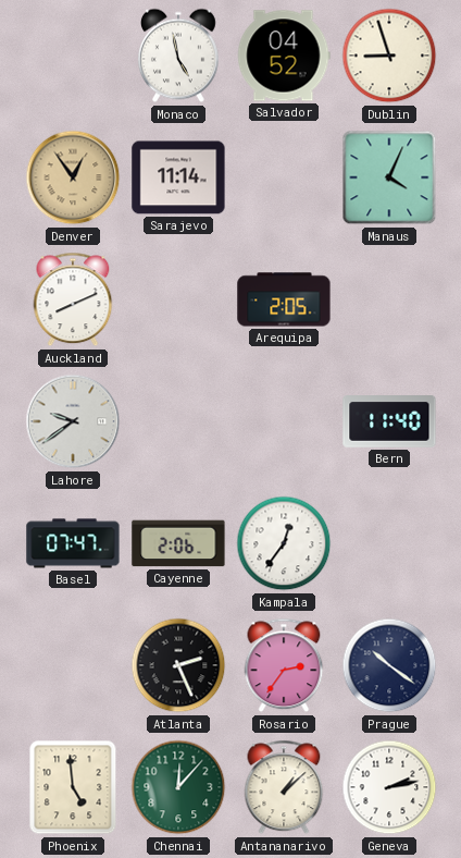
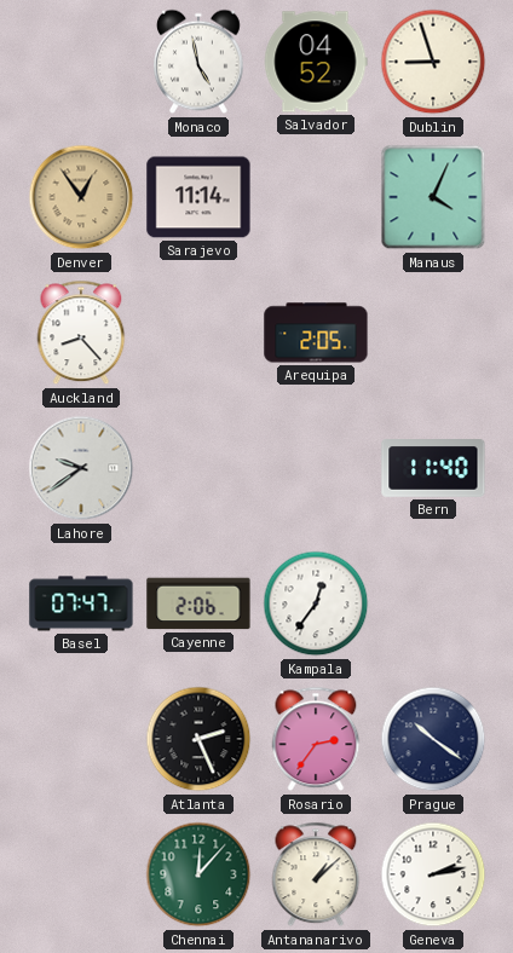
Auckland: 8:11 -> 8:23
Phoenix: 4:59 -> none
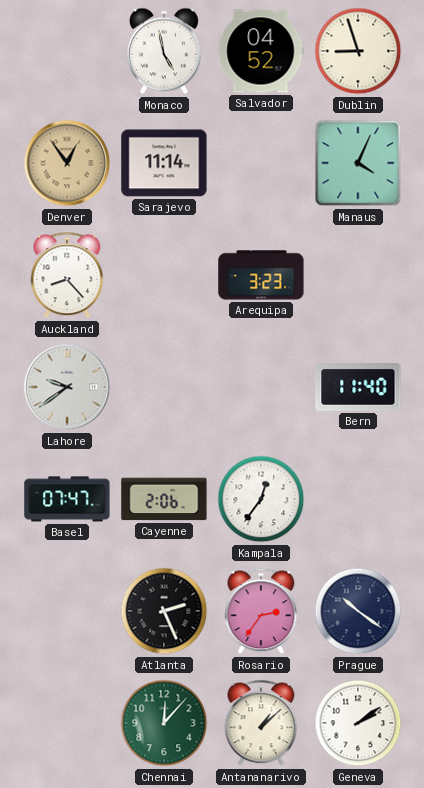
Arequipa: 2:05 -> 3:23
Geneva: 2:13 -> 2:09
